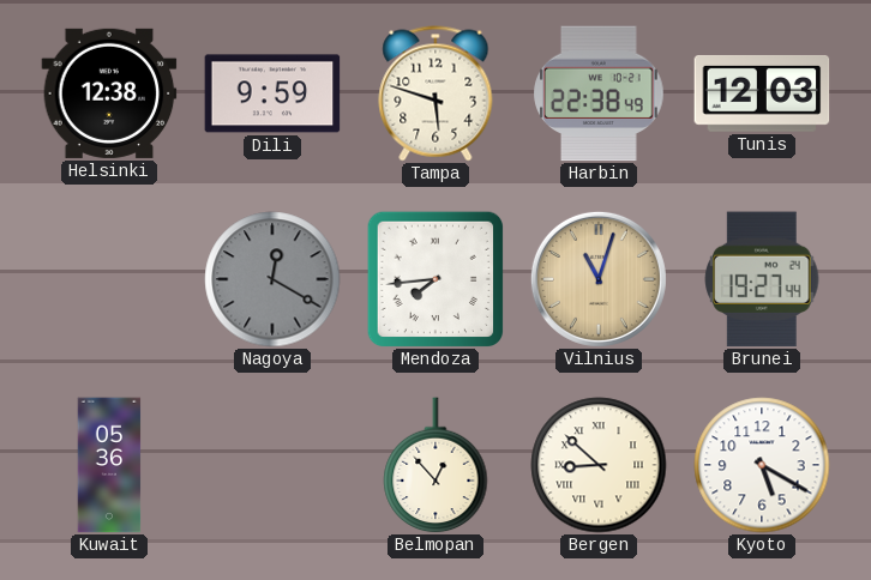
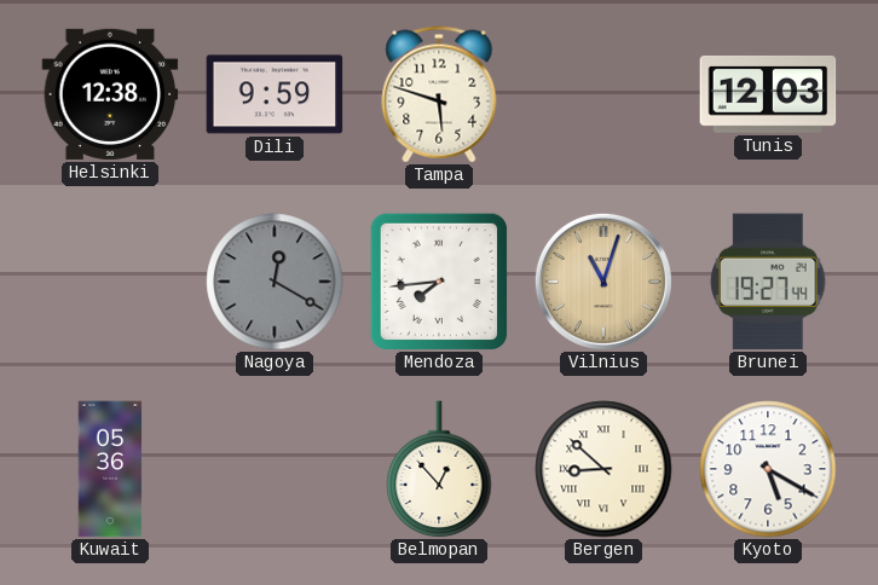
Harbin: 22:38 -> none
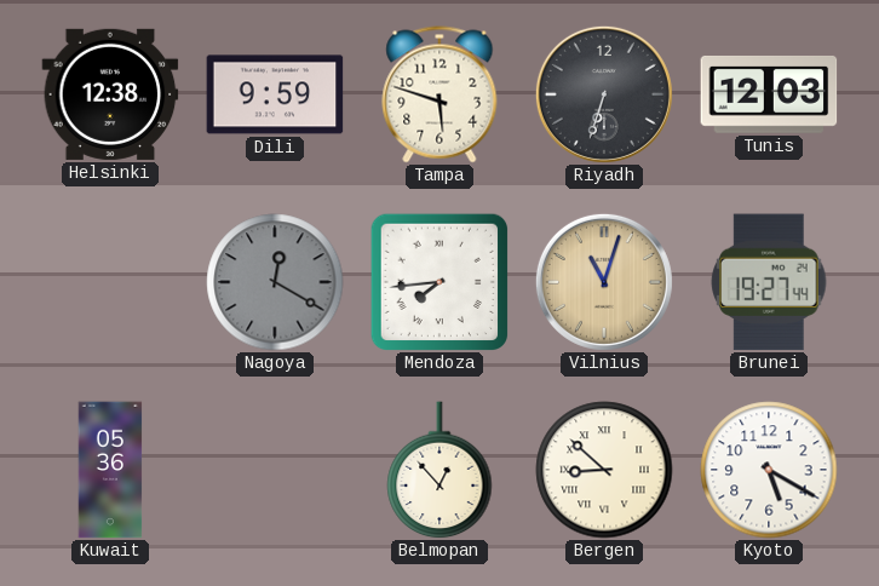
Riyadh: none -> 6:33
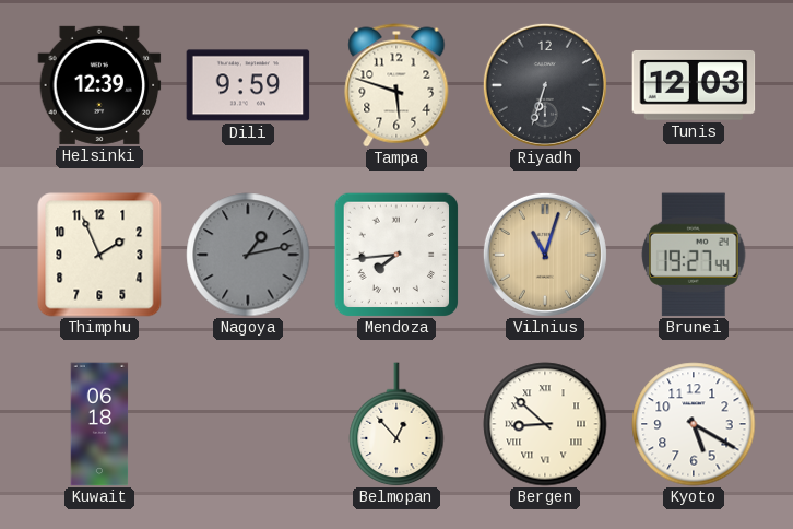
Helsinki: 12:38 -> 12:39
Thimphu: none -> 1:56
Nagoya: 12:20 -> 1:13
Kuwait: 05:36 -> 06:18
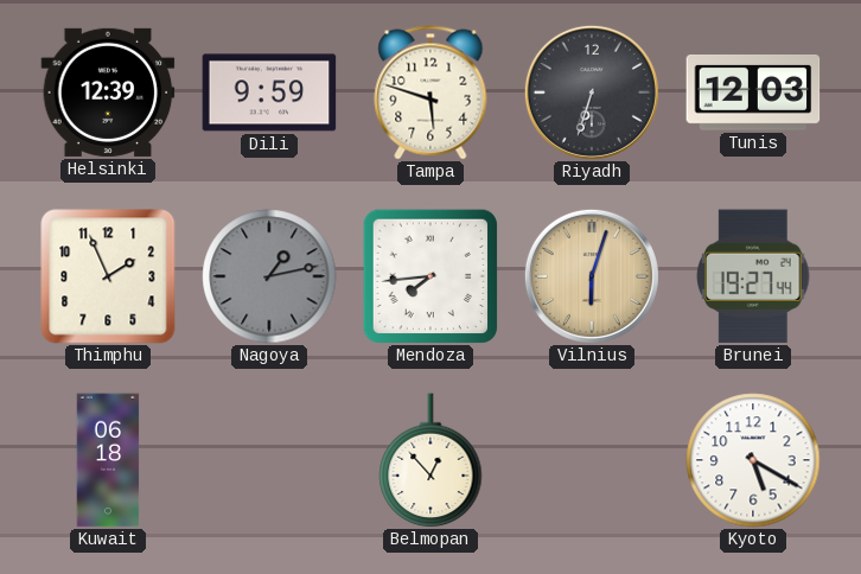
Vilnius: 11:03 -> 6:03
Bergen: 8:52 -> none
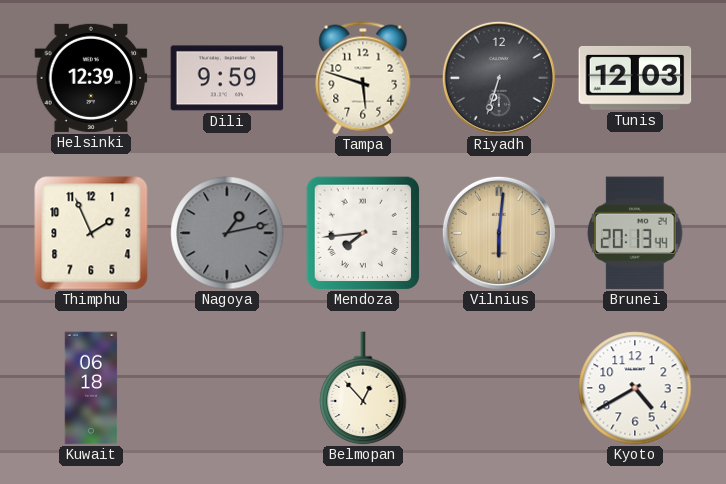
Vilnius: 6:03 -> 6:01
Brunei: 19:27 -> 20:13
Kyoto: 5:20 -> 4:40
